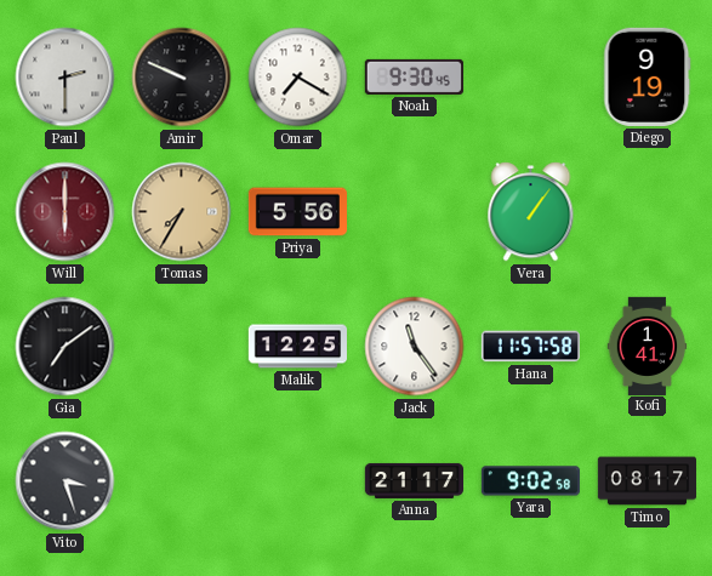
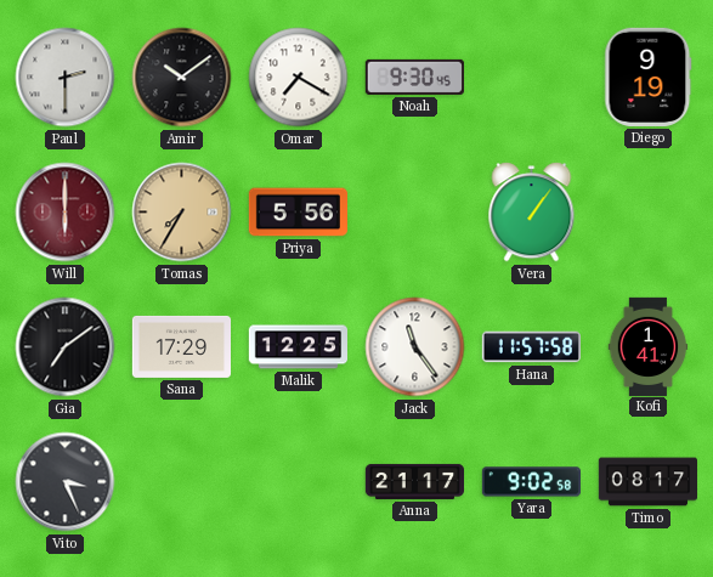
Amir: 9:49 -> 10:09
Sana: none -> 17:29
Vito: 3:27 -> 3:26
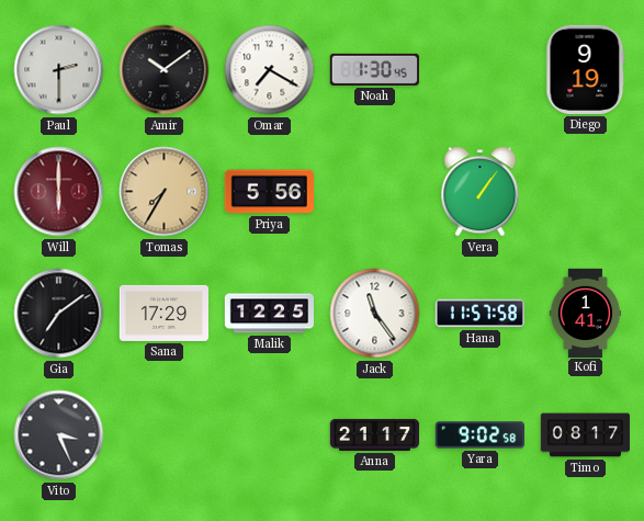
Noah: 9:30 -> 1:30
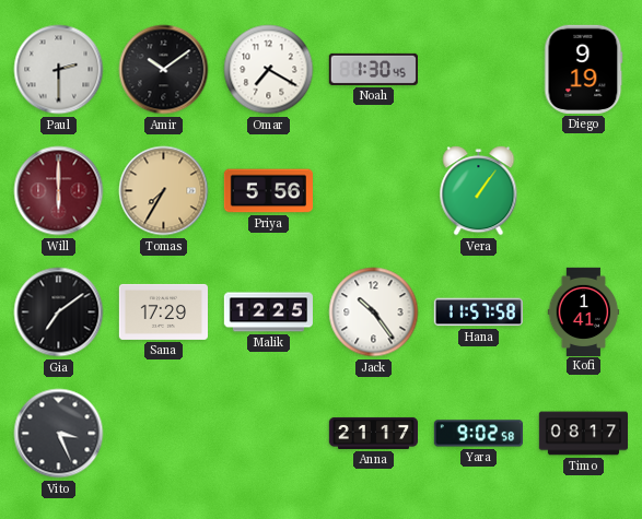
Jack: 11:24 -> 10:24
